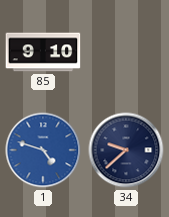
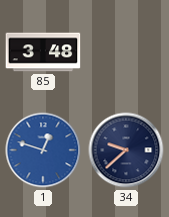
85: 9:10 -> 3:48
1: 4:48 -> 12:48
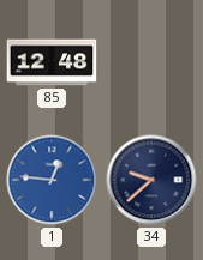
85: 3:48 -> 12:48
1: 12:48 -> 12:46
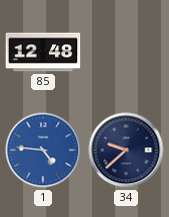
1: 12:46 -> 4:46
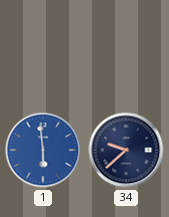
85: 12:48 -> none
1: 4:46 -> 5:59
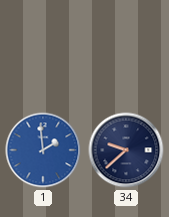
1: 5:59 -> 1:59
